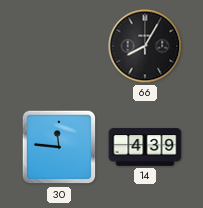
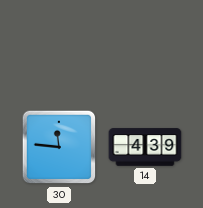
66: 8:05 -> none
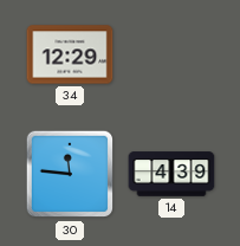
34: none -> 12:29
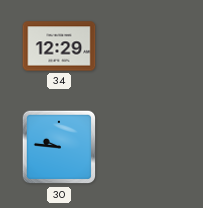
30: 11:46 -> 9:46
14: 4:39 -> none
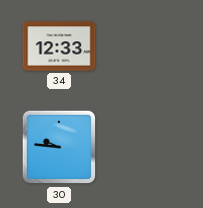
34: 12:29 -> 12:33
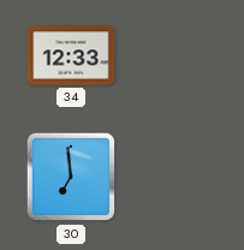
30: 9:46 -> 6:59
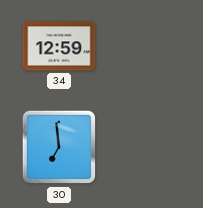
34: 12:33 -> 12:59
